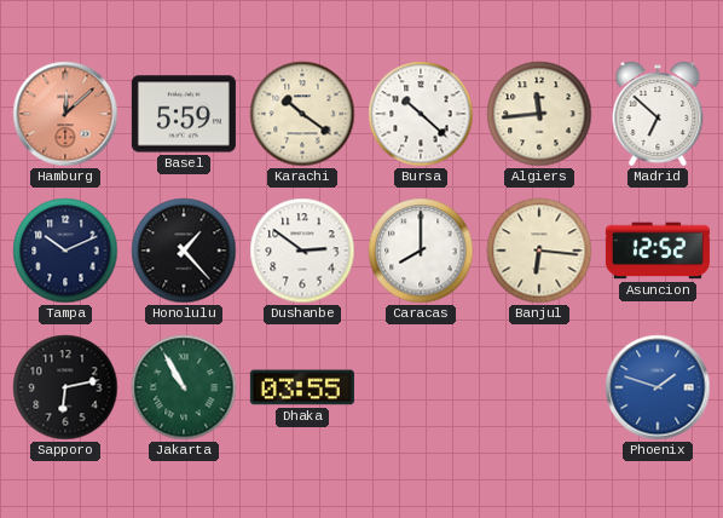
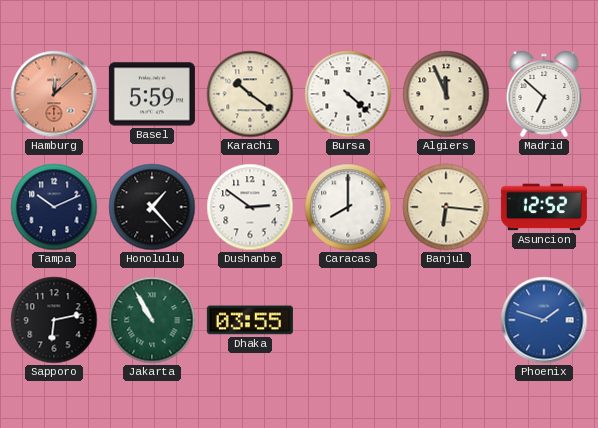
Bursa: 10:22 -> 4:22
Algiers: 11:44 -> 11:56
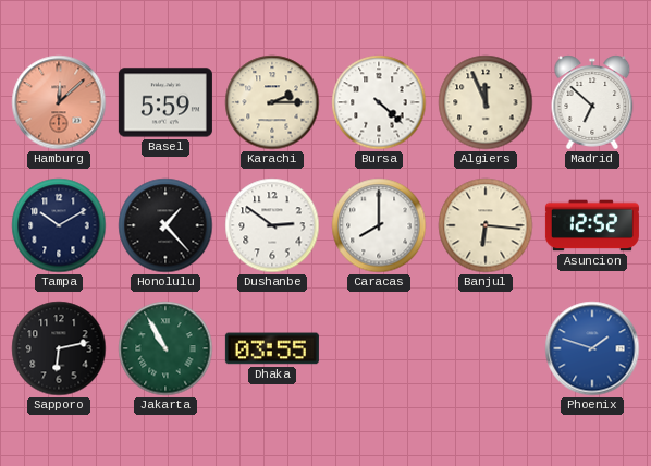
Karachi: 10:21 -> 2:15
Tampa: 10:11 -> 10:10
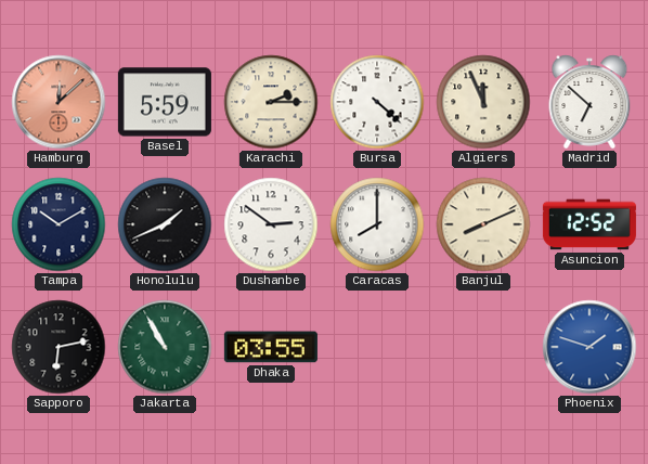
Honolulu: 1:23 -> 1:41
Banjul: 6:16 -> 8:11
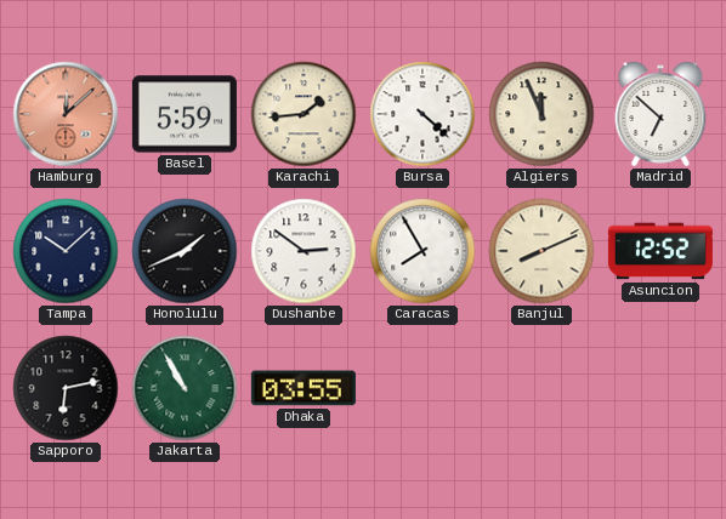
Karachi: 2:15 -> 1:44
Tampa: 10:10 -> 10:08
Caracas: 8:00 -> 7:55
Phoenix: 1:48 -> none
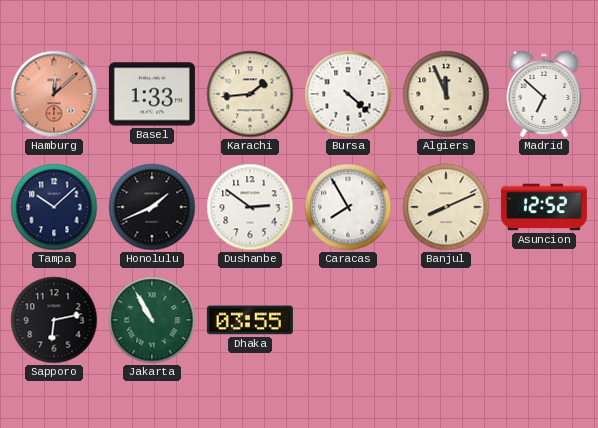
Basel: 5:59 -> 1:33
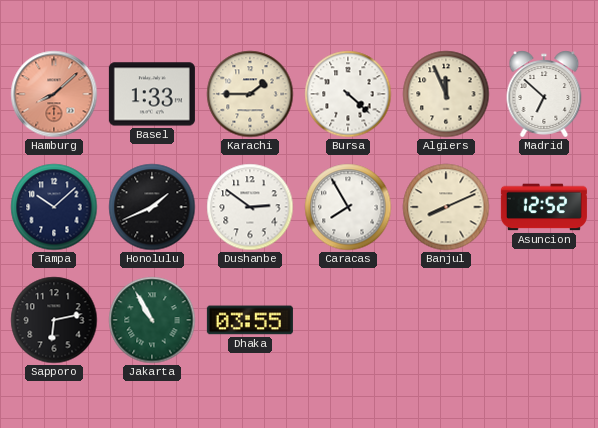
Hamburg: 12:08 -> 8:08
Karachi: 1:44 -> 1:45
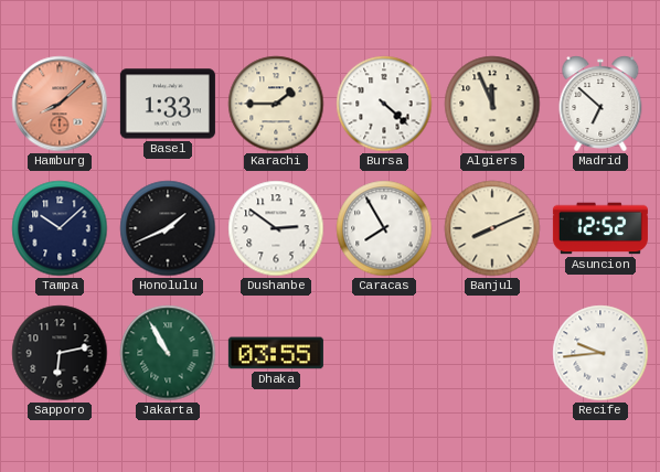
Recife: none -> 9:44
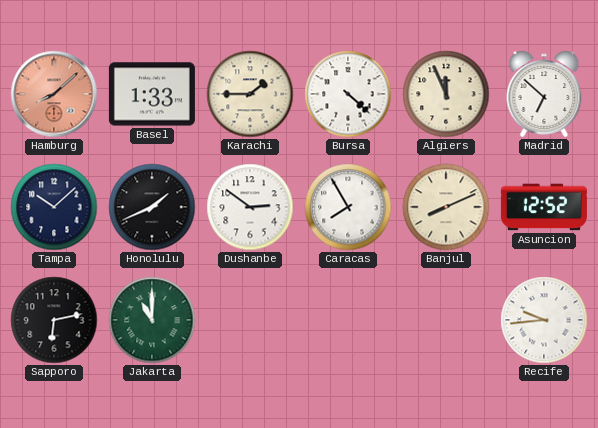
Jakarta: 10:55 -> 11:00
Dhaka: 03:55 -> none
